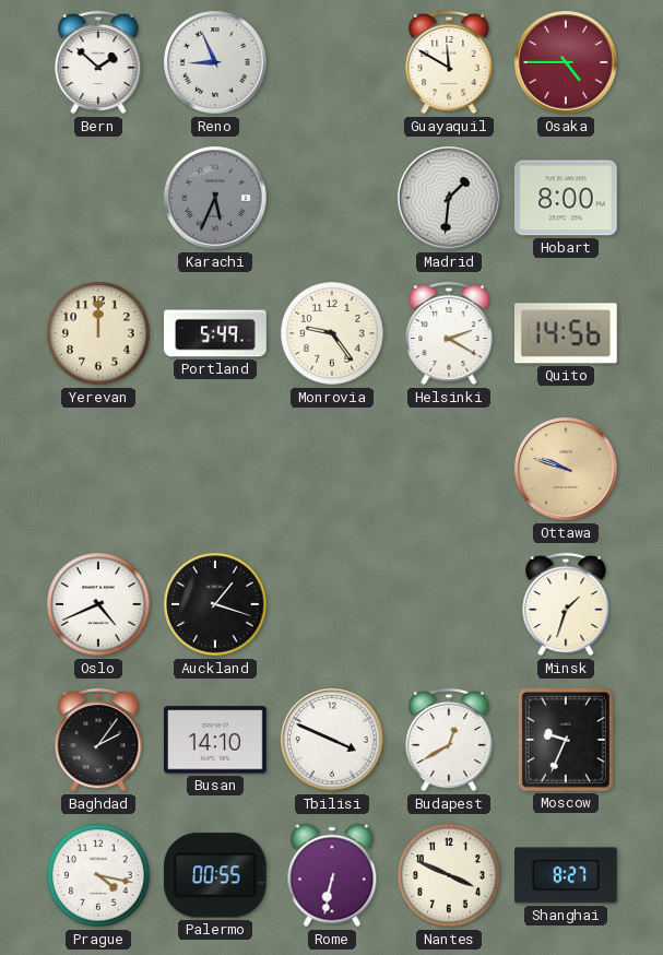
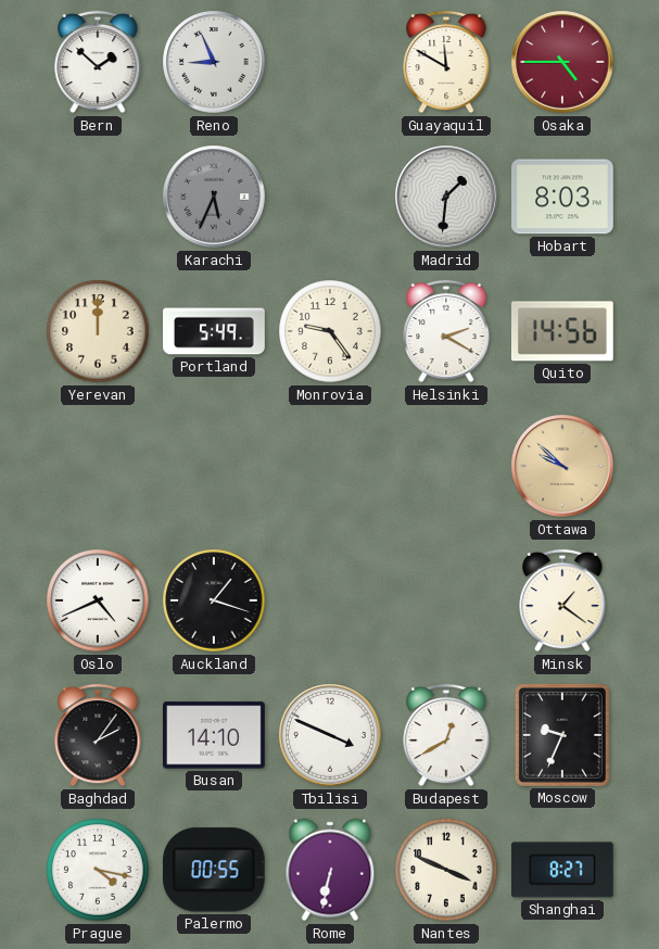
Hobart: 8:00 -> 8:03
Ottawa: 9:48 -> 9:52
Minsk: 1:33 -> 1:21
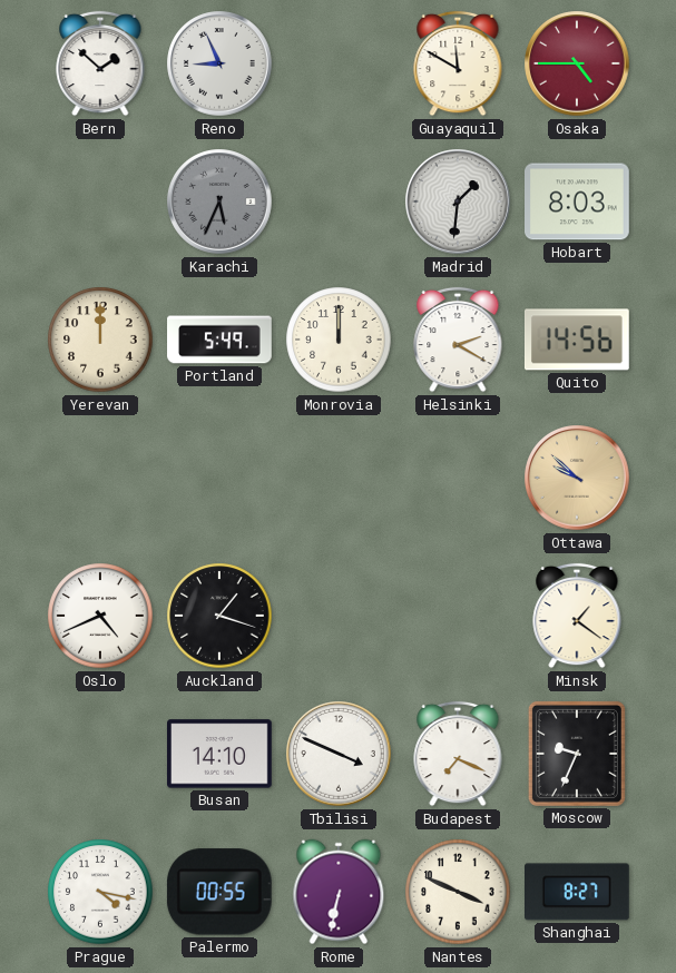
Monrovia: 9:24 -> 12:00
Baghdad: 2:06 -> none
Budapest: 12:40 -> 7:19
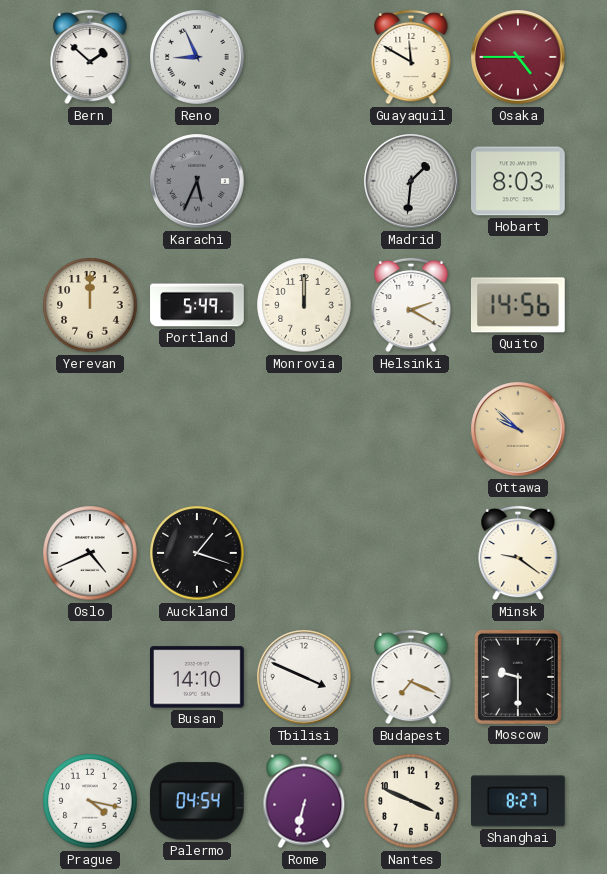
Minsk: 1:21 -> 9:21
Moscow: 9:34 -> 9:30
Palermo: 00:55 -> 04:54
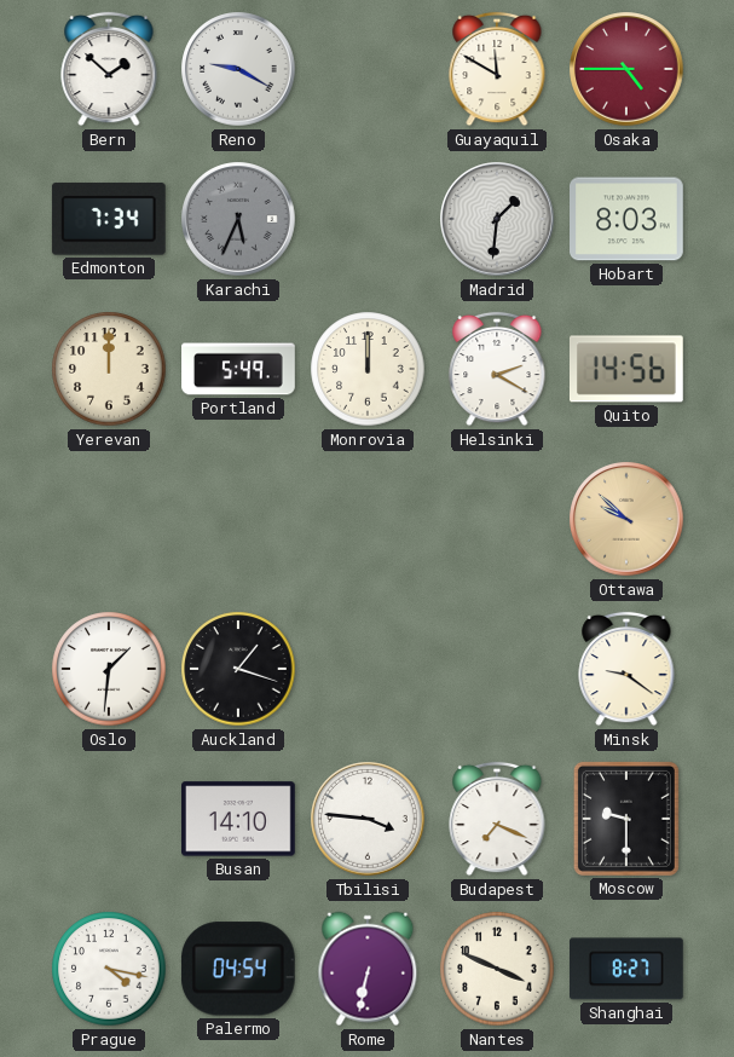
Reno: 8:56 -> 9:20
Edmonton: none -> 7:34
Oslo: 4:41 -> 1:31
Tbilisi: 3:49 -> 3:46
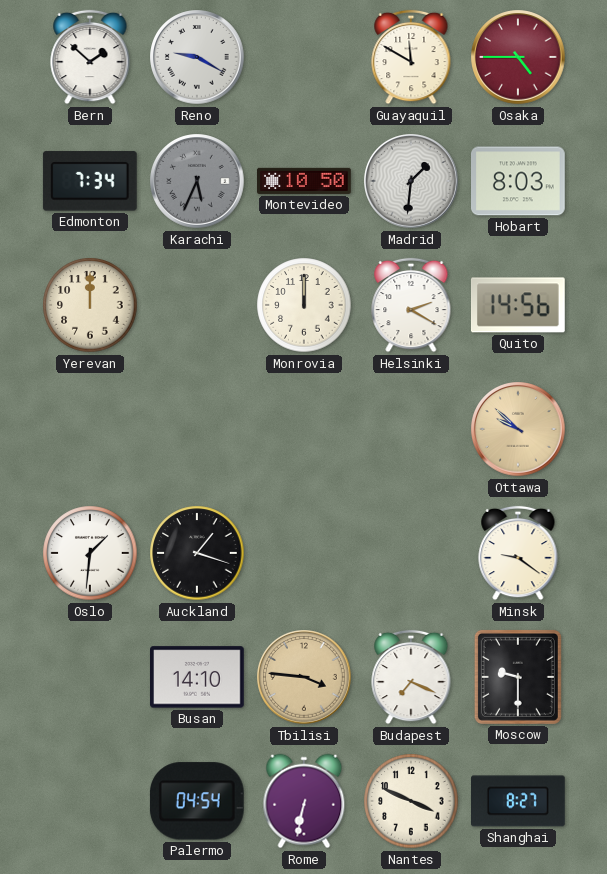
Montevideo: none -> 10:50
Portland: 5:49 -> none
Tbilisi dial: white -> champagne
Prague: 4:17 -> none
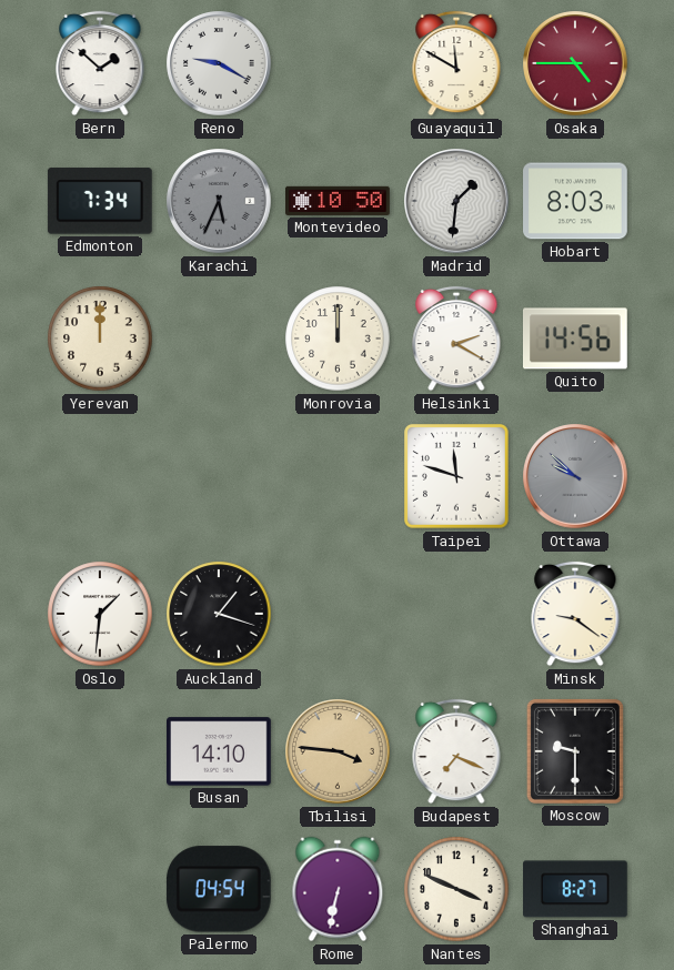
Taipei: none -> 11:48
Ottawa dial: champagne -> grey
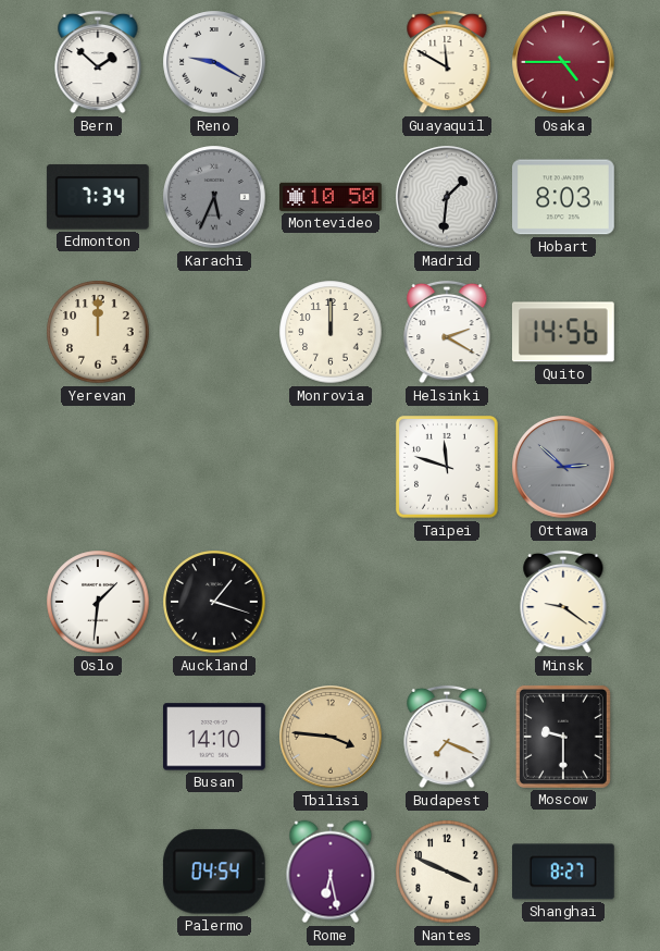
Ottawa: 9:52 -> 2:52
Rome: 6:32 -> 6:28
